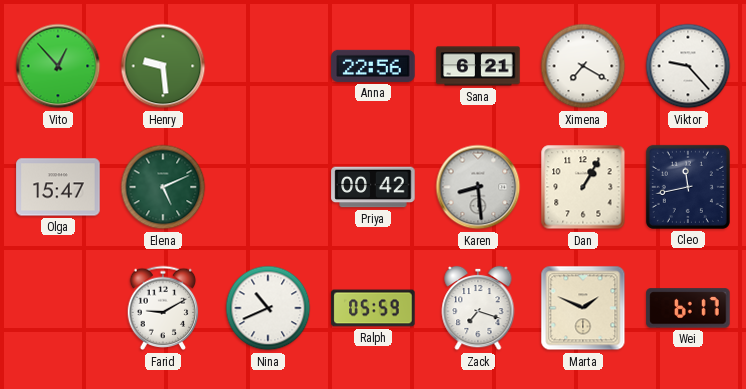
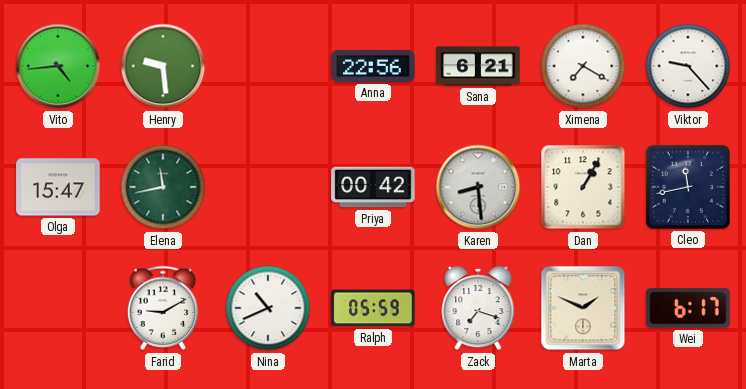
Vito: 12:53 -> 4:44
Elena: 5:11 -> 11:43
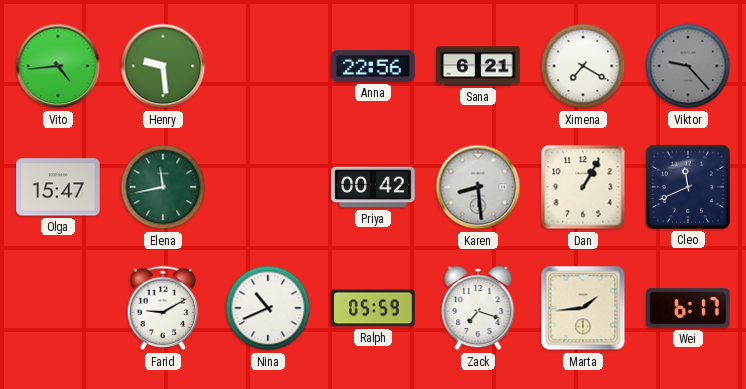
Viktor dial: white -> grey
Cleo: 11:43 -> 11:41
Marta: 1:49 -> 1:44
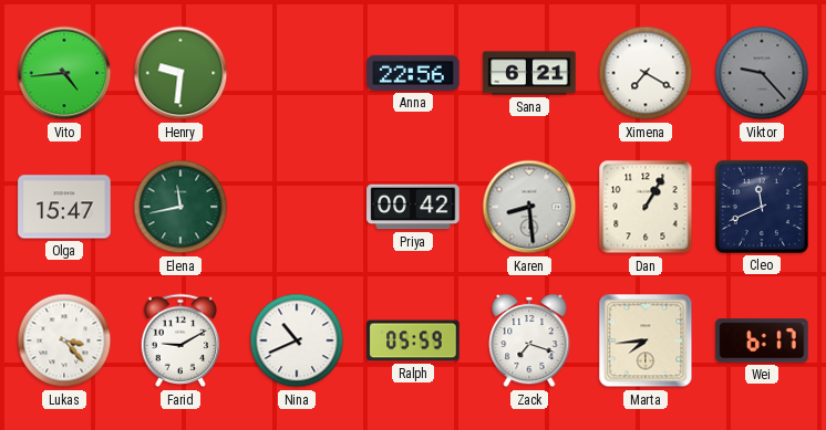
Henry: 9:29 -> 9:31
Lukas: none -> 3:23
Marta: 1:44 -> 7:44
